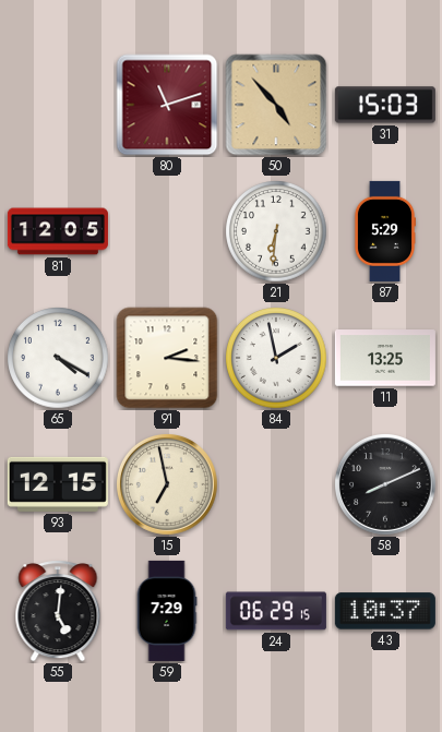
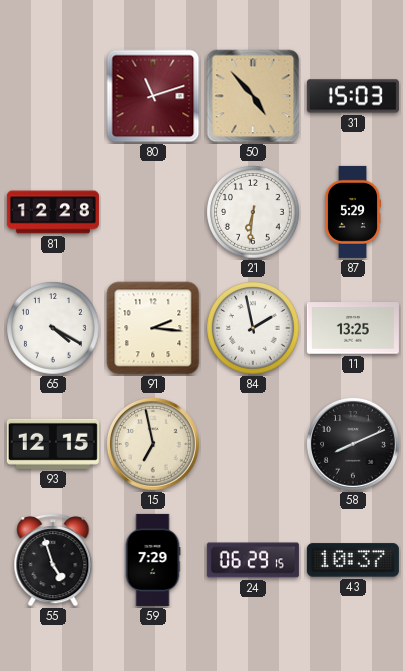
81: 12:05 -> 12:28
55: 5:01 -> 4:57
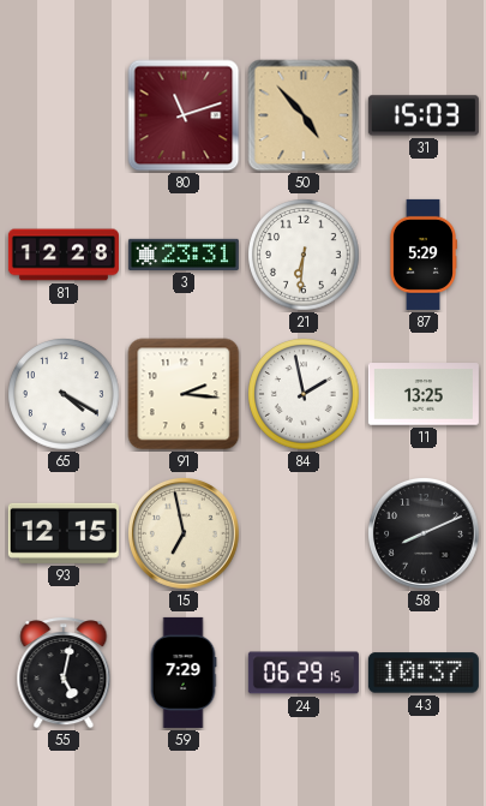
3: none -> 23:31
55: 4:57 -> 5:02
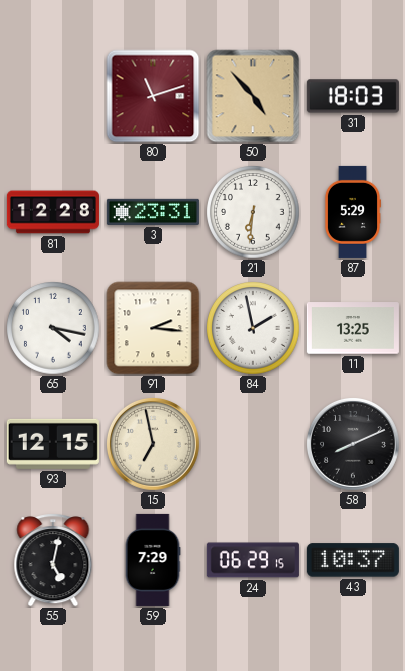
31: 15:03 -> 18:03
65: 4:20 -> 4:17
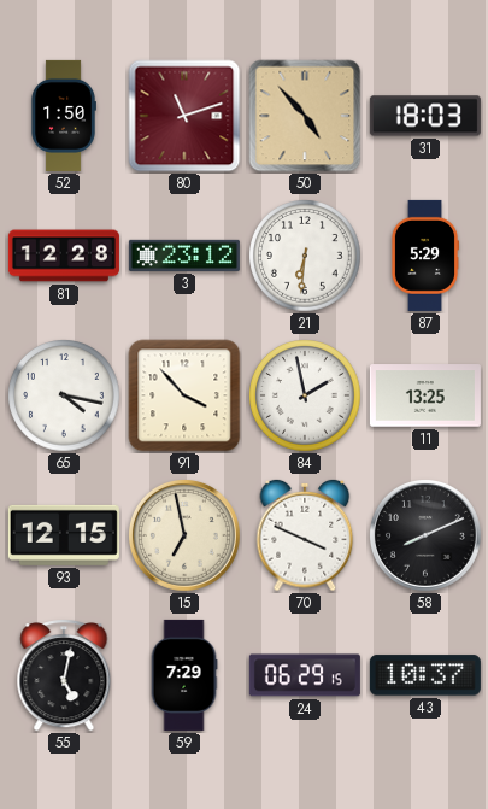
52: none -> 1:50
3: 23:31 -> 23:12
91: 2:16 -> 3:53
70: none -> 3:49
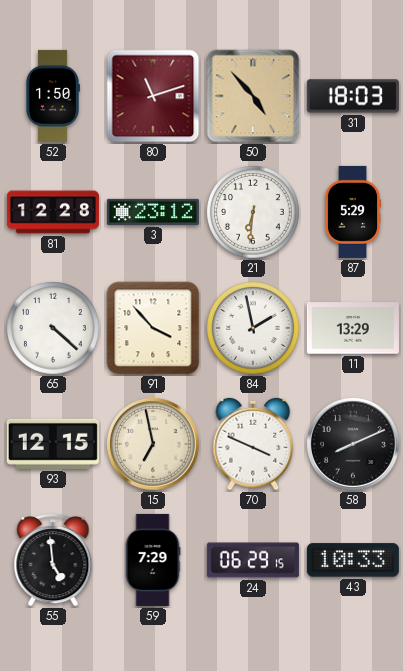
65: 4:17 -> 4:22
11: 13:25 -> 13:29
55: 5:02 -> 4:59
43: 10:37 -> 10:33
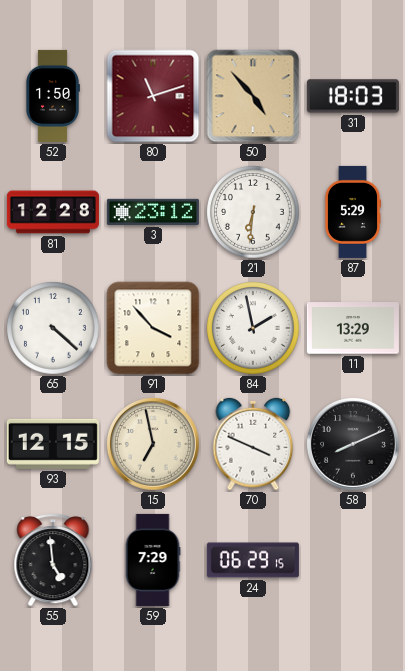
43: 10:33 -> none
